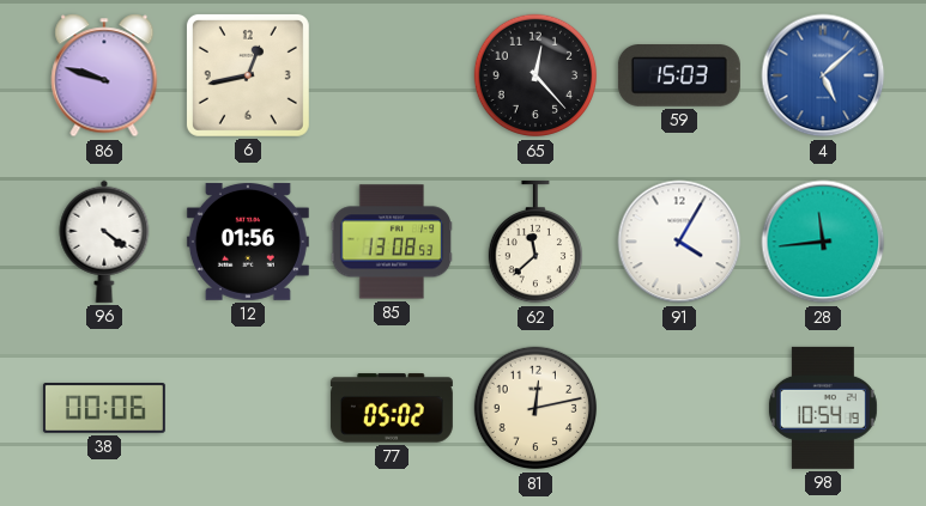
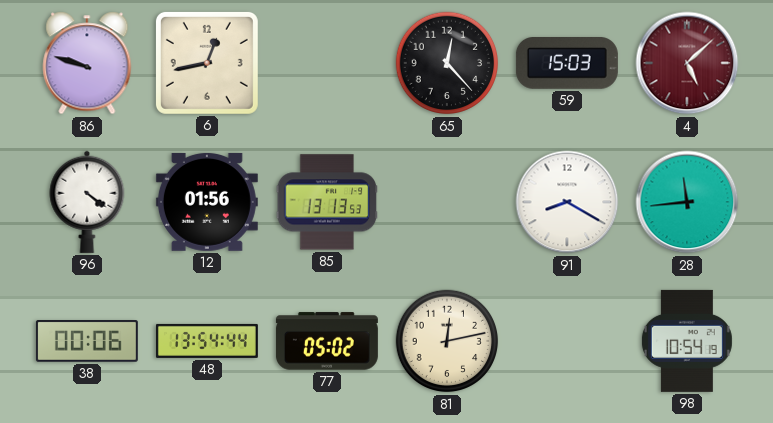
4 dial: blue -> burgundy
85: 13:08 -> 13:13
62: 11:38 -> none
91: 4:05 -> 8:20
48: none -> 13:54
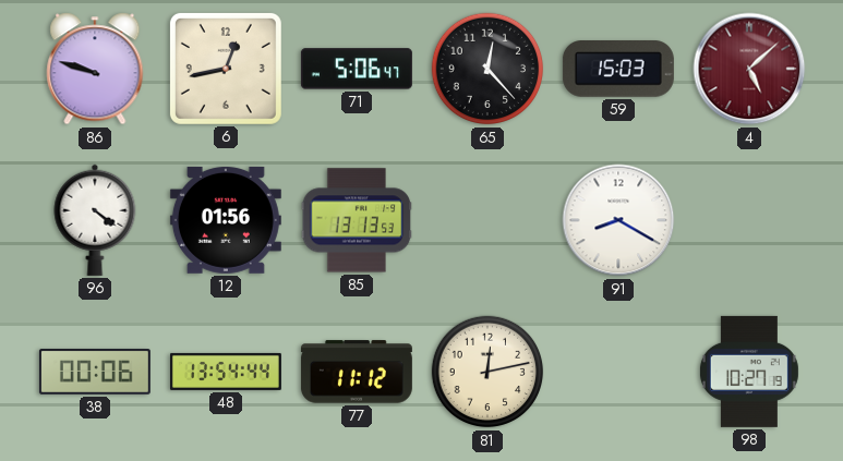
71: none -> 5:06
28: 11:44 -> none
77: 05:02 -> 11:12
98: 10:54 -> 10:27
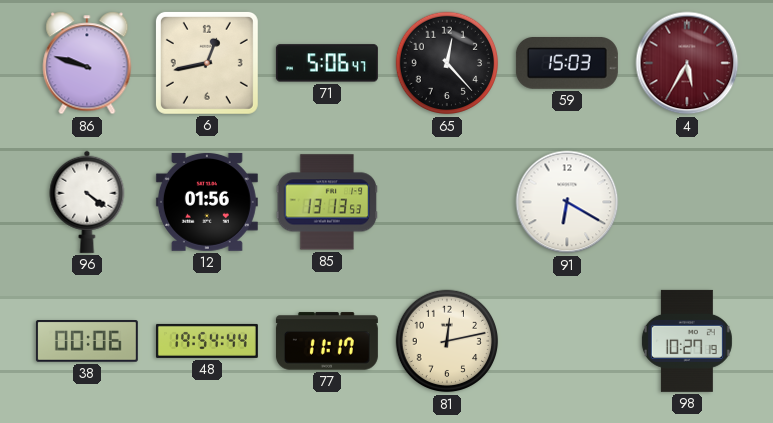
4: 5:08 -> 5:35
91: 8:20 -> 6:20
48: 13:54 -> 19:54
77: 11:12 -> 11:17
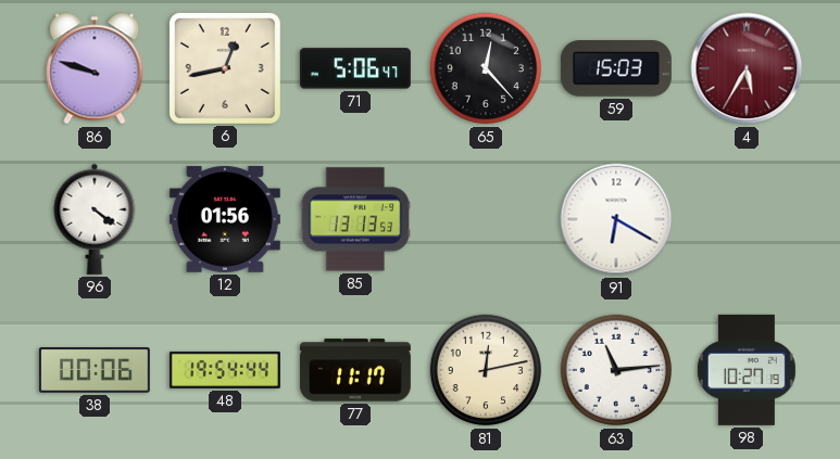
63: none -> 11:14
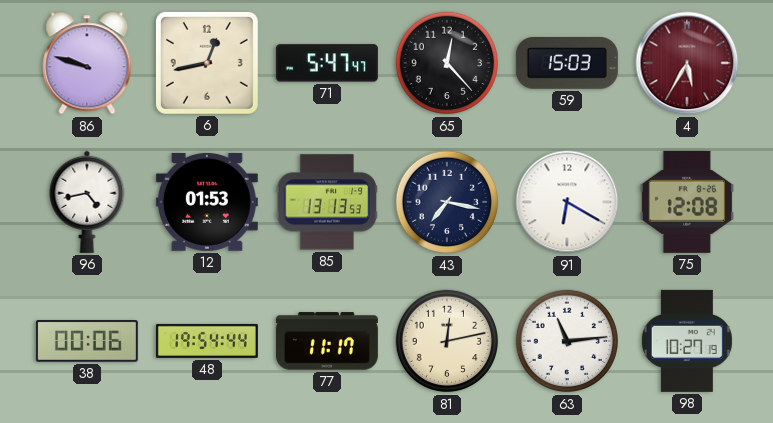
71: 5:06 -> 5:47
96: 4:21 -> 4:43
12: 01:56 -> 01:53
43: none -> 7:17
75: none -> 12:08
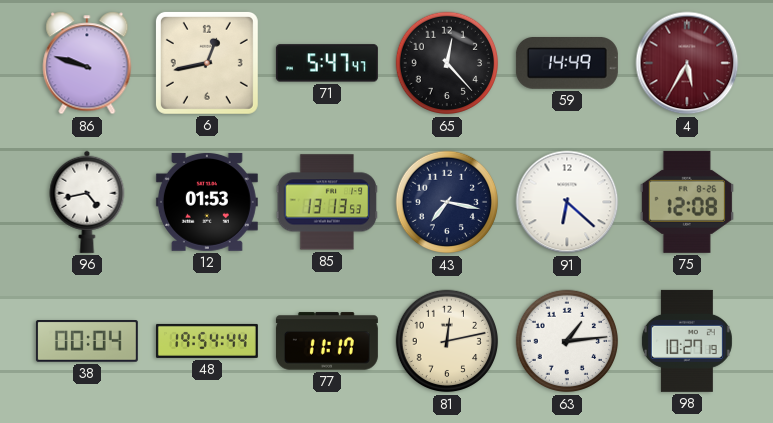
59: 15:03 -> 14:49
91: 6:20 -> 6:22
38: 00:06 -> 00:04
63: 11:14 -> 1:14
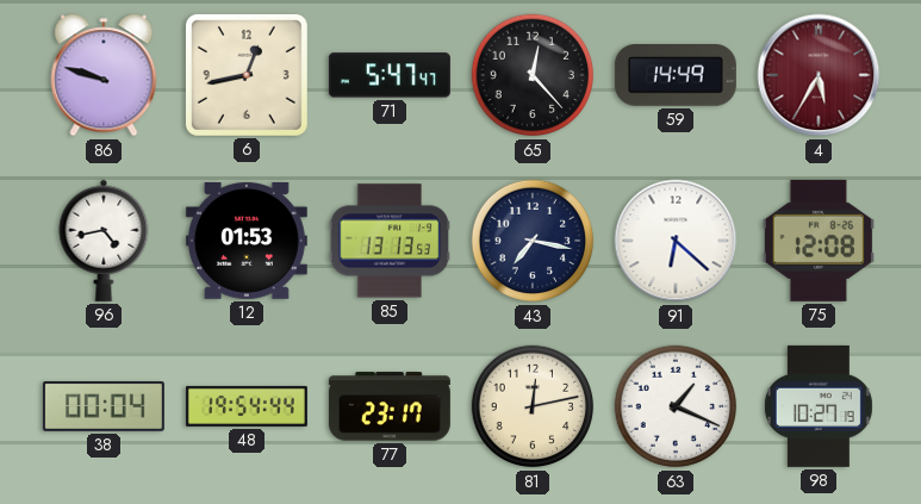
77: 11:17 -> 23:17
63: 1:14 -> 1:19
